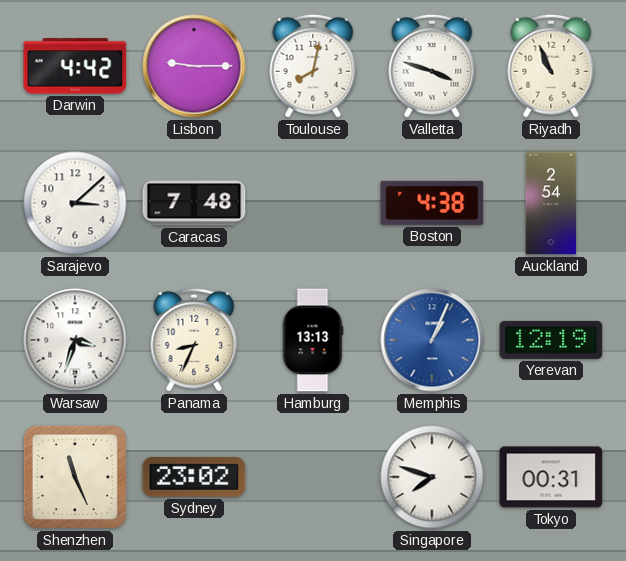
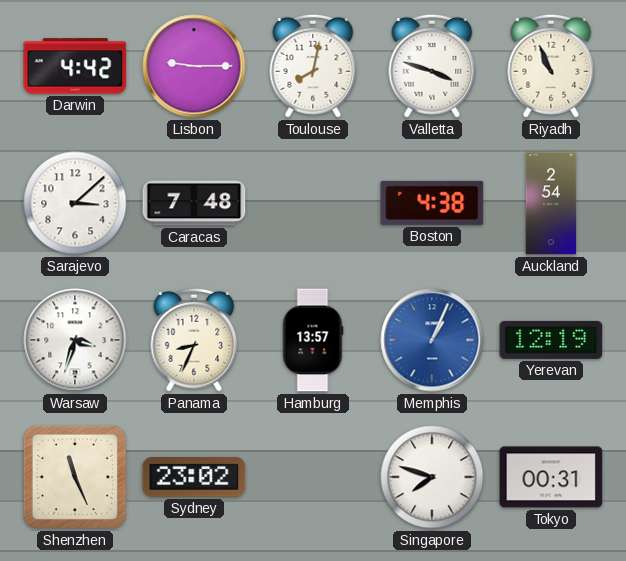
Hamburg: 13:13 -> 13:57
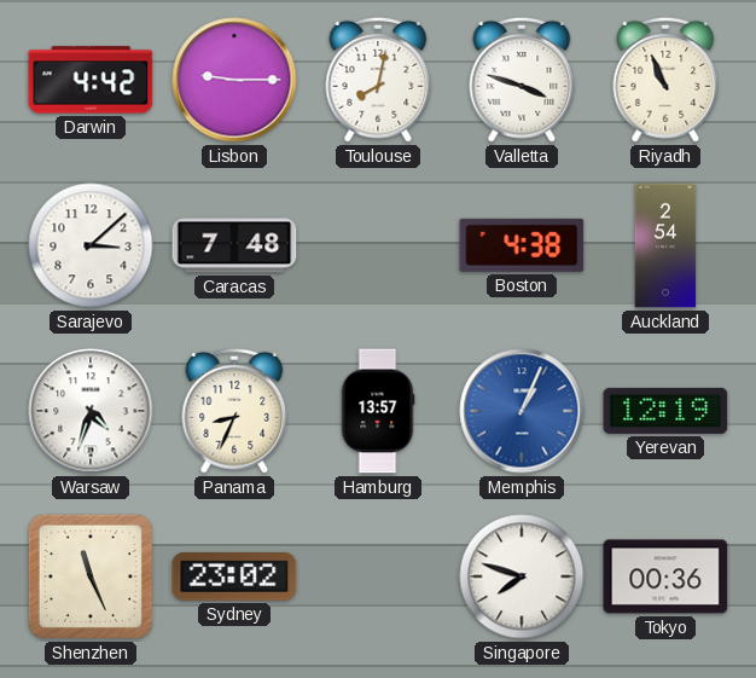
Warsaw: 3:33 -> 4:33
Tokyo: 00:31 -> 00:36
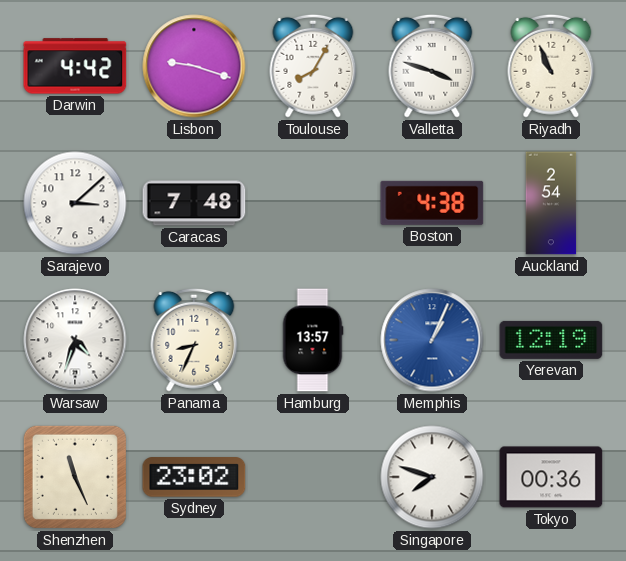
Lisbon: 9:15 -> 9:18
Toulouse: 8:02 -> 8:05
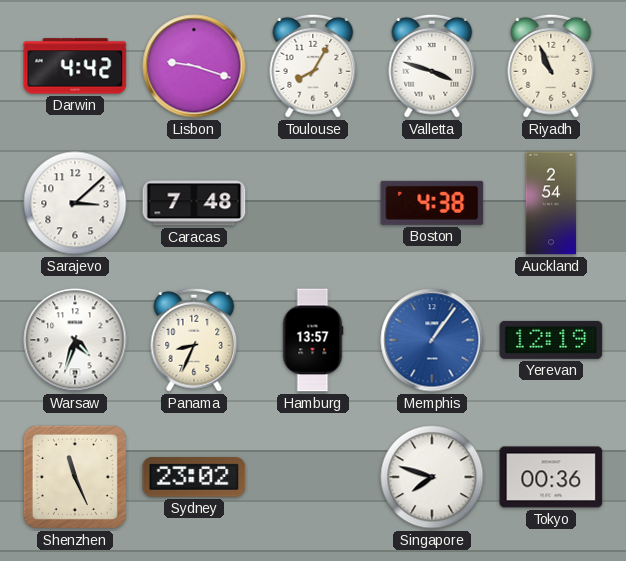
Memphis: 1:04 -> 1:06
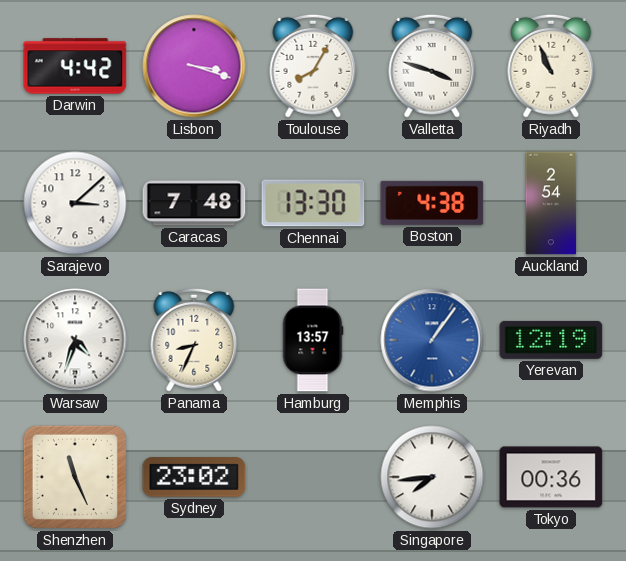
Lisbon: 9:18 -> 3:18
Chennai: none -> 13:30
Singapore: 7:48 -> 7:44
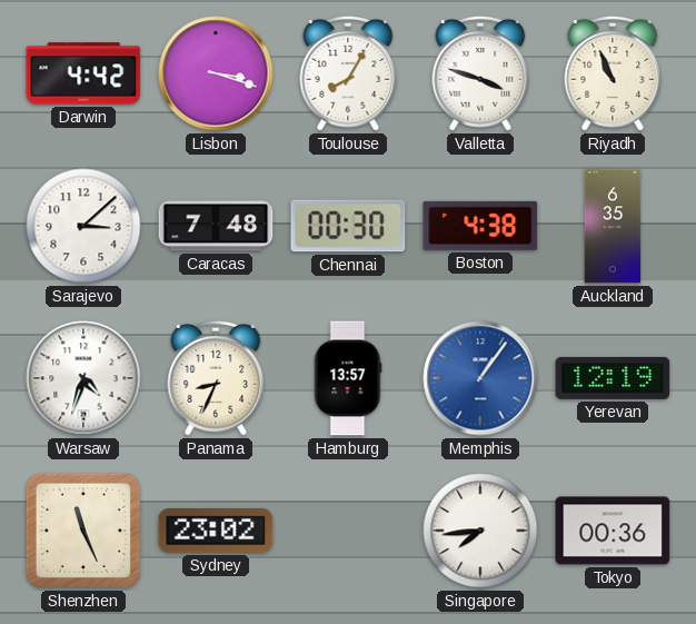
Chennai: 13:30 -> 00:30
Auckland: 2:54 -> 6:35
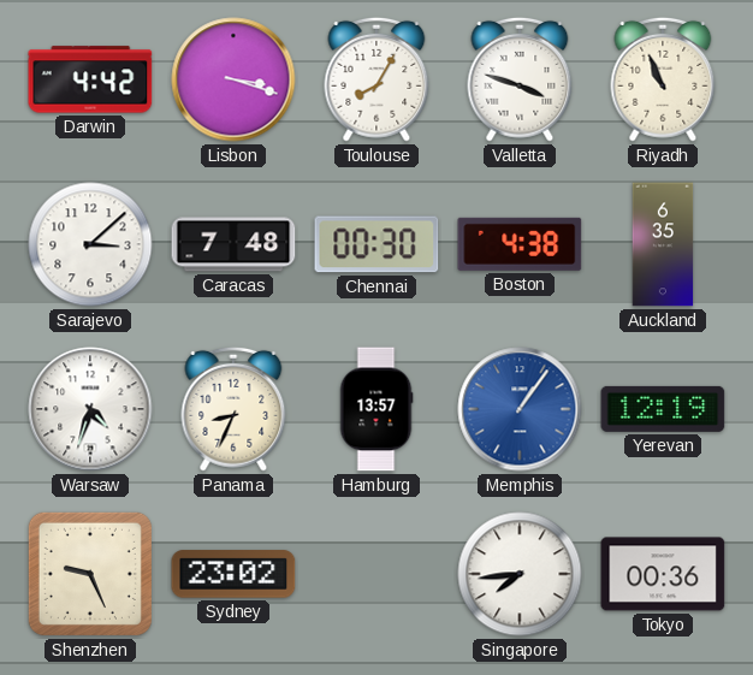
Shenzhen: 11:26 -> 9:26
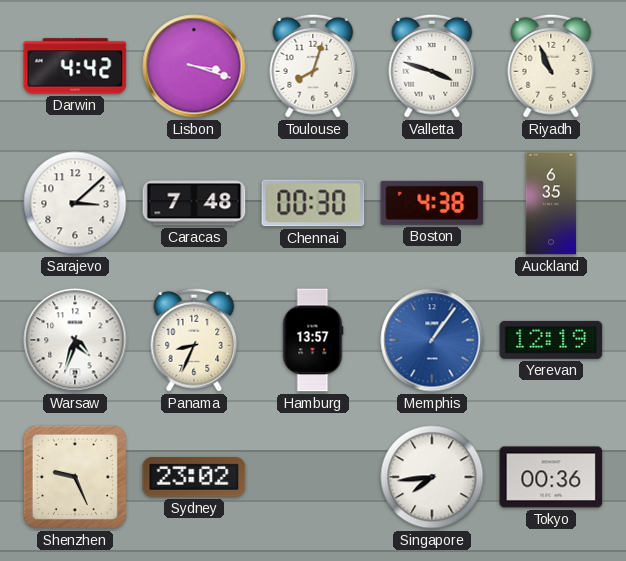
Toulouse: 8:05 -> 8:03
